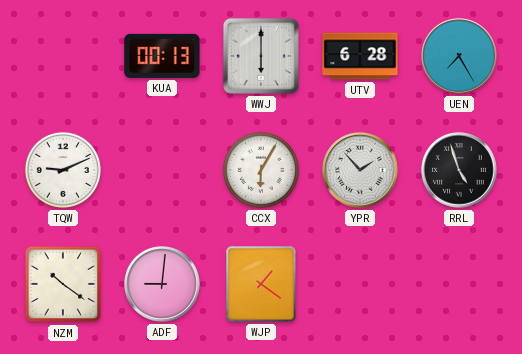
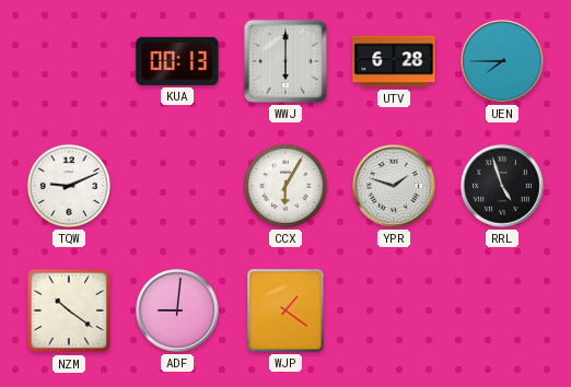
UEN: 7:25 -> 7:45
YPR: 1:53 -> 1:48
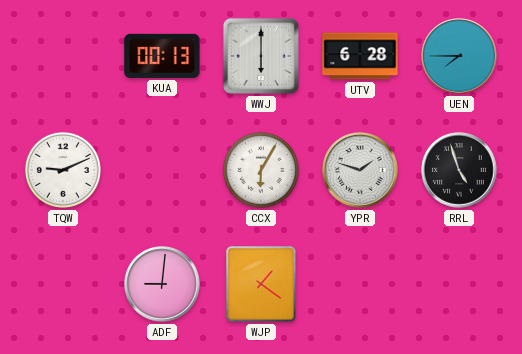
NZM: 10:21 -> none
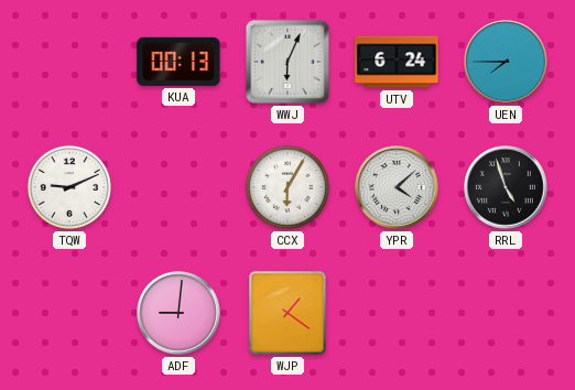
WWJ: 6:00 -> 6:04
UTV: 6:28 -> 6:24
YPR: 1:48 -> 4:08
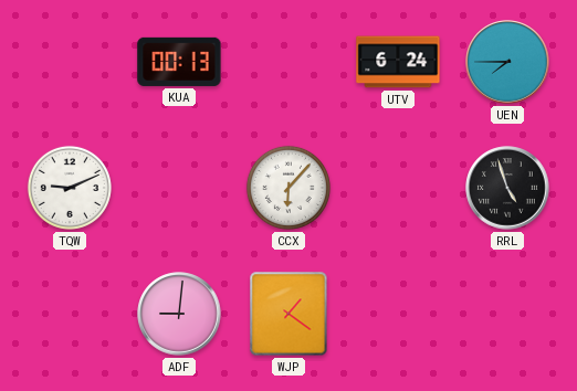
WWJ: 6:04 -> none
CCX: 6:05 -> 6:07
YPR: 4:08 -> none
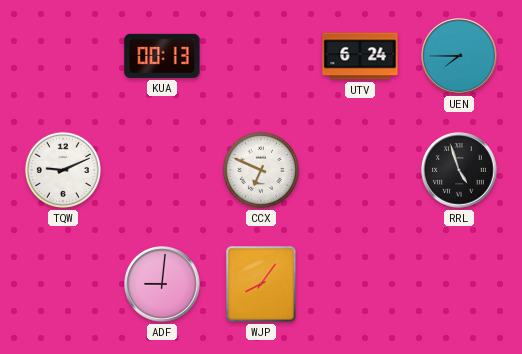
CCX: 6:07 -> 6:49
WJP: 1:21 -> 8:06
